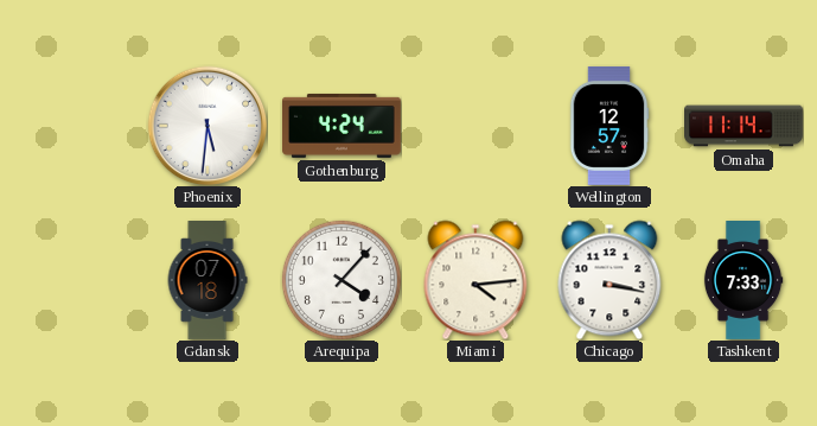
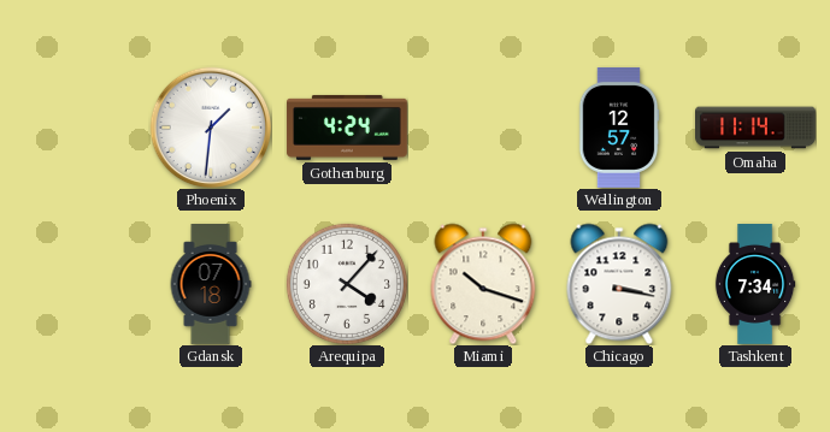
Phoenix: 5:31 -> 1:31
Miami: 4:14 -> 10:18
Tashkent: 7:33 -> 7:34
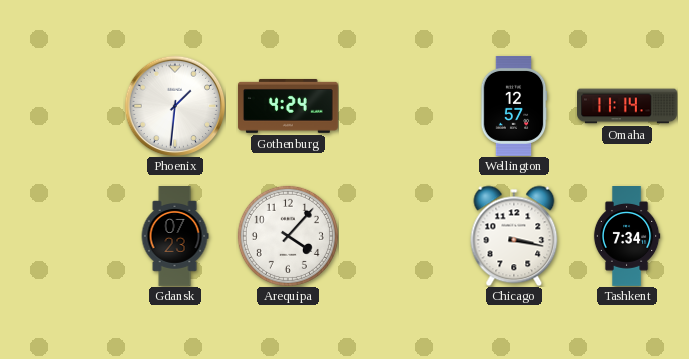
Gdansk: 07:18 -> 07:23
Miami: 10:18 -> none
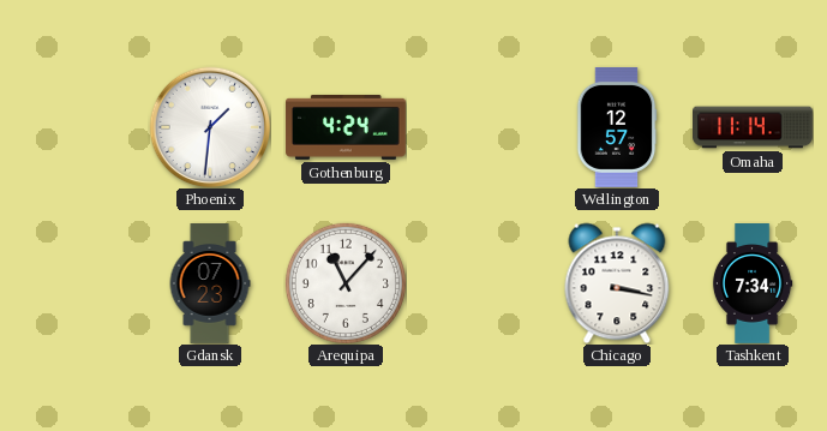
Arequipa: 4:07 -> 11:07
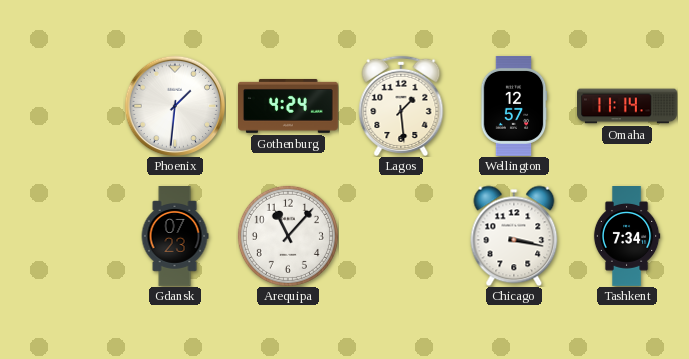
Lagos: none -> 1:29
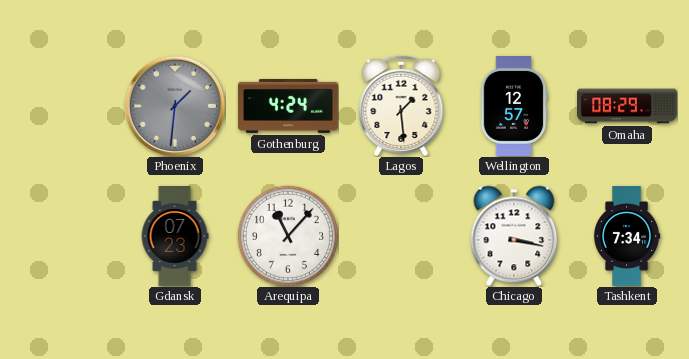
Phoenix dial: white -> grey
Omaha: 11:14 -> 08:29
